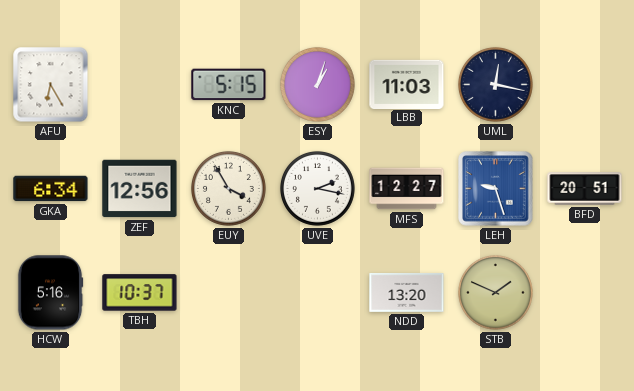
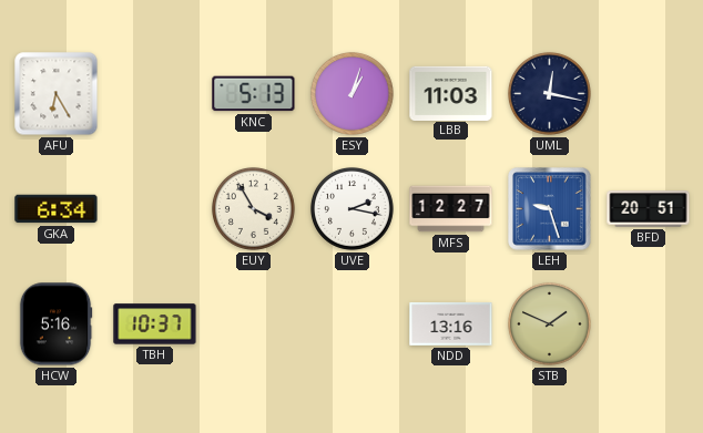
KNC: 5:15 -> 5:13
ZEF: 12:56 -> none
NDD: 13:20 -> 13:16
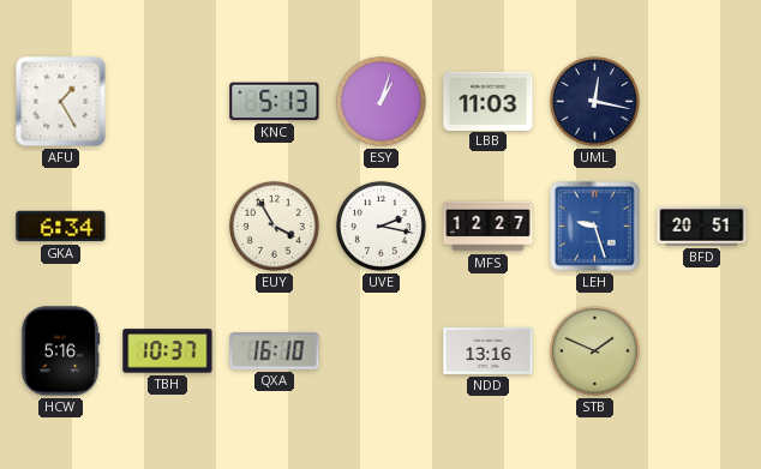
AFU: 6:25 -> 1:25
QXA: none -> 16:10
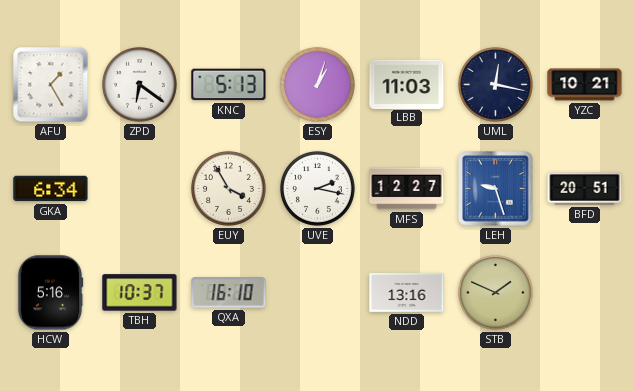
ZPD: none -> 6:21
YZC: none -> 10:21
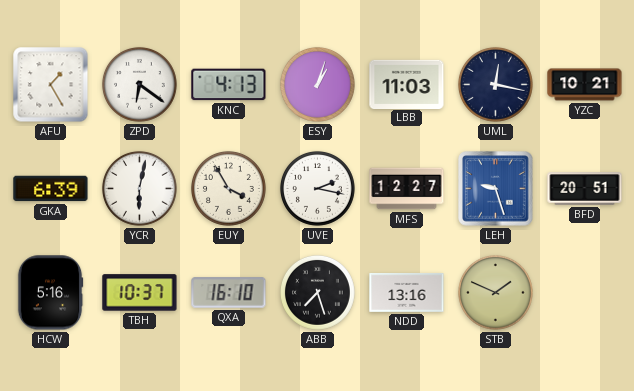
KNC: 5:13 -> 4:13
GKA: 6:34 -> 6:39
YCR: none -> 6:02
ABB: none -> 7:27
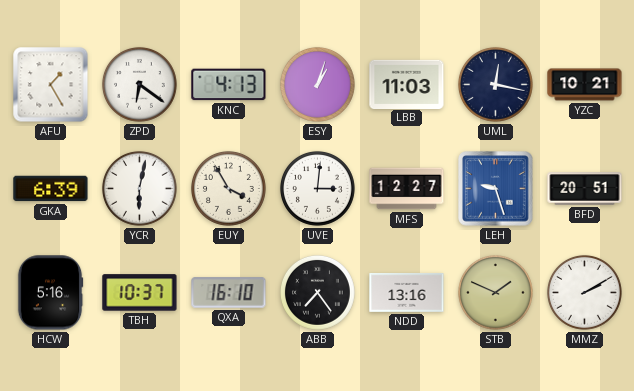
UVE: 2:17 -> 3:01
ABB: 7:27 -> 7:24
MMZ: none -> 2:10
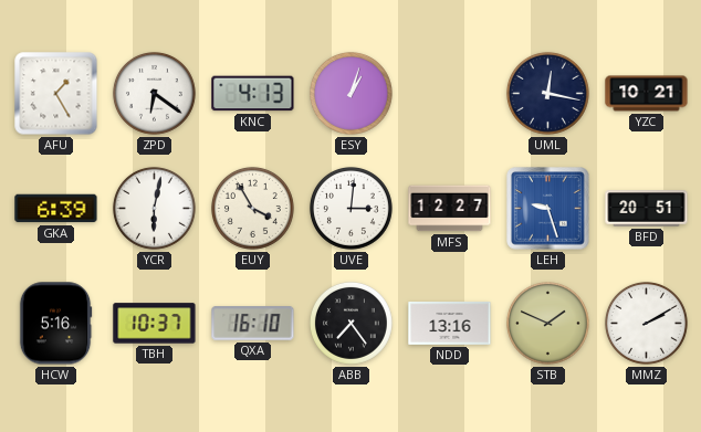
LBB: 11:03 -> none
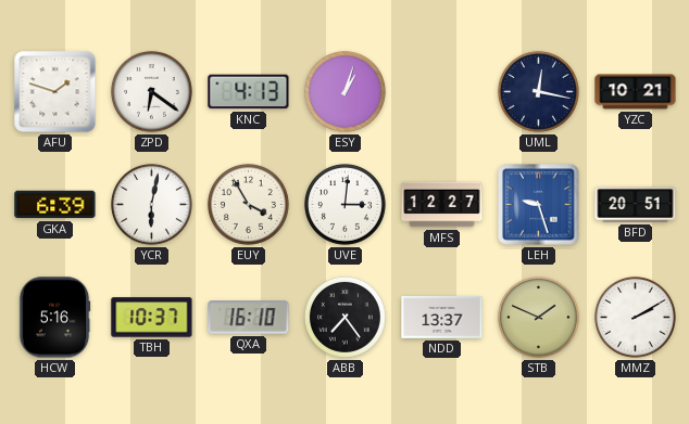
AFU: 1:25 -> 1:48
NDD: 13:16 -> 13:37
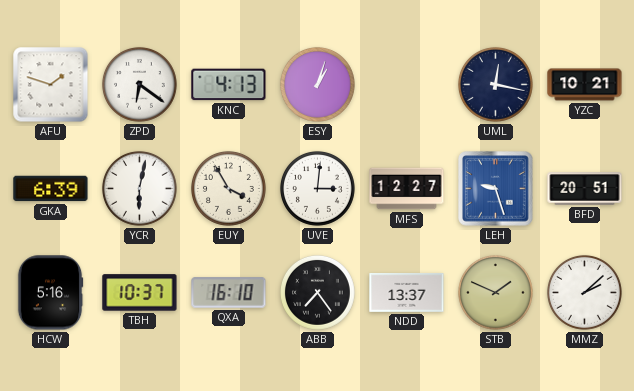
MMZ: 2:10 -> 2:08
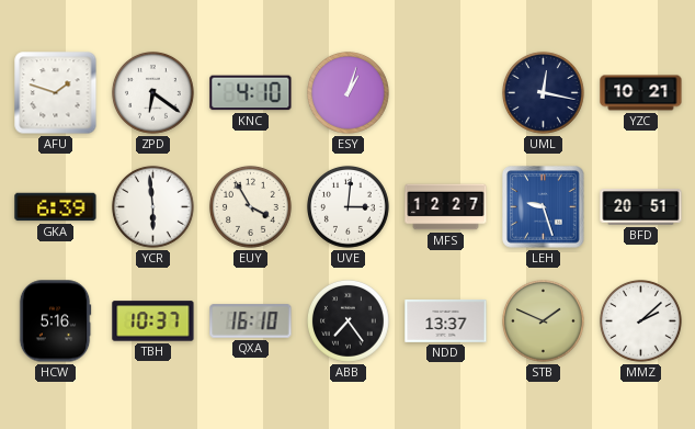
KNC: 4:13 -> 4:10
YCR: 6:02 -> 5:59
